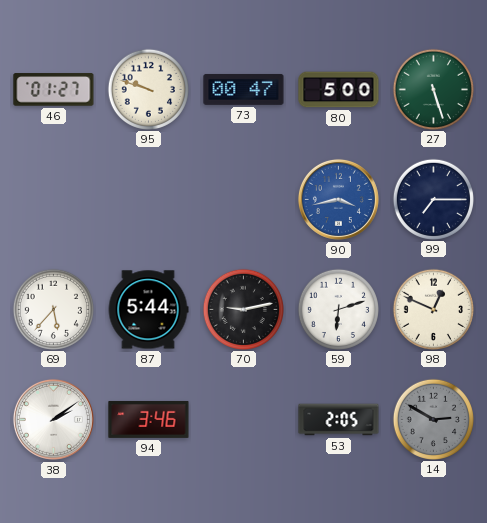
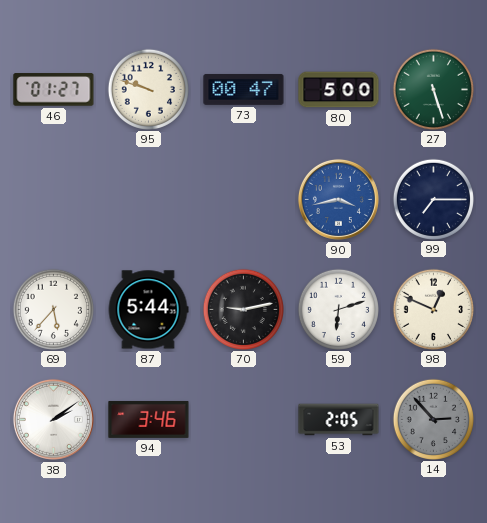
14: 2:50 -> 2:53
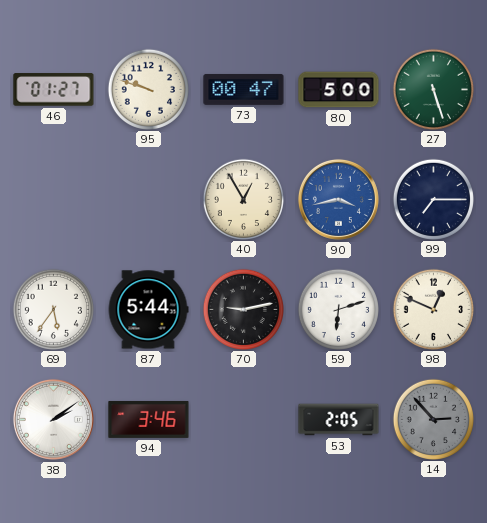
40: none -> 12:55
69: 5:37 -> 5:36
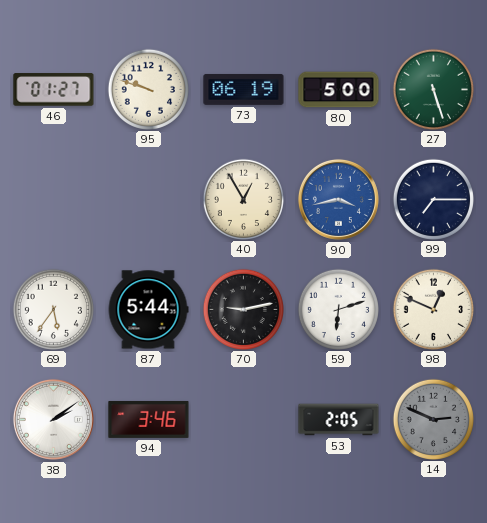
73: 00:47 -> 06:19
14: 2:53 -> 2:49
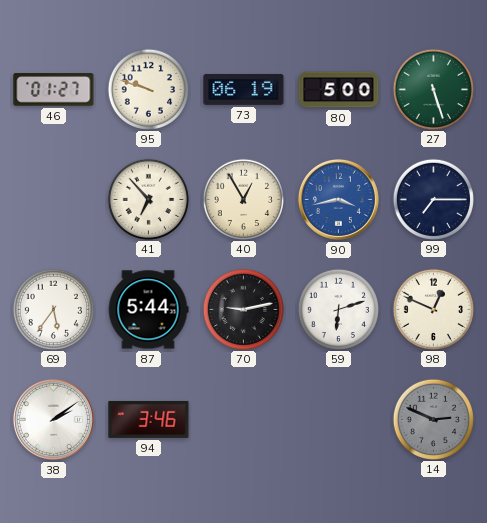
41: none -> 6:53
53: 2:05 -> none
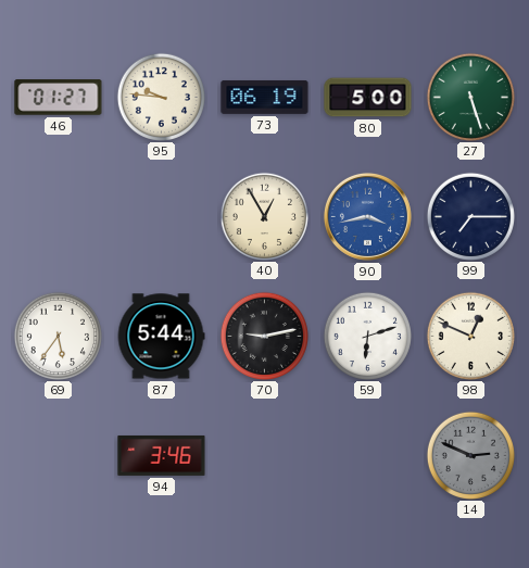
95: 9:48 -> 9:46
41: 6:53 -> none
38: 2:09 -> none
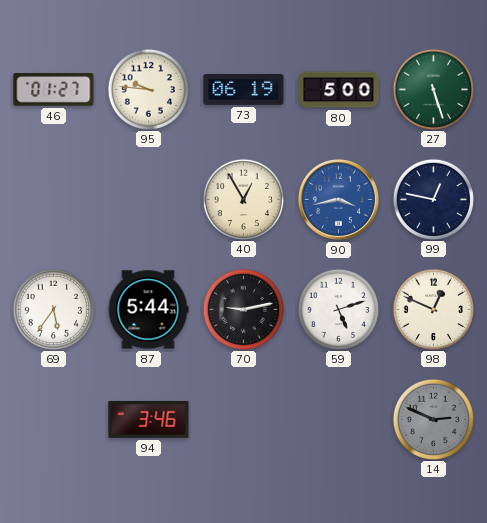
99: 7:15 -> 12:47
59: 6:12 -> 5:12
